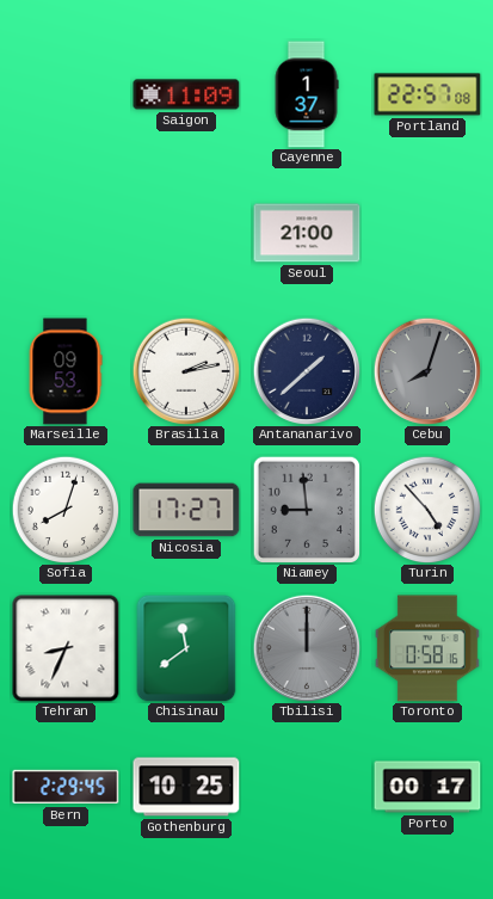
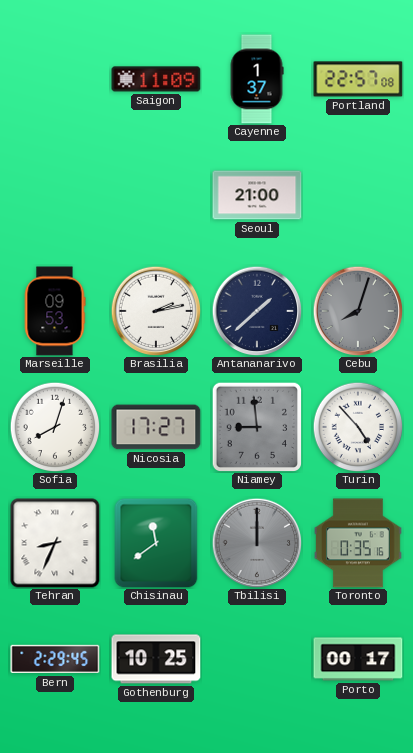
Toronto: 0:58 -> 0:35
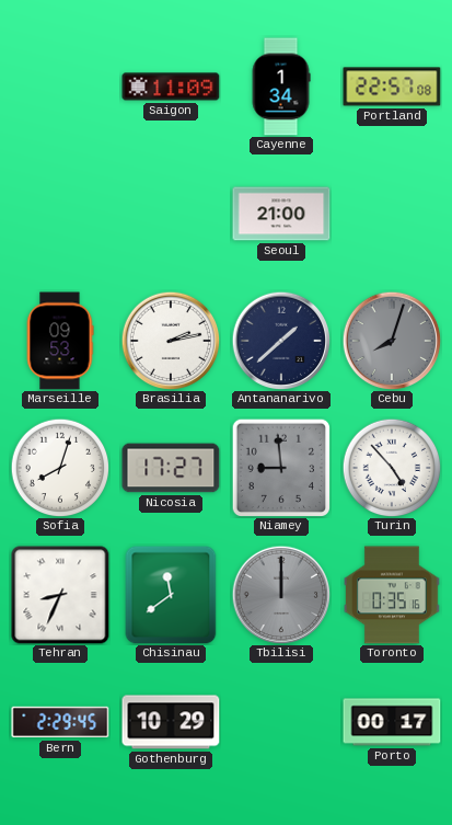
Cayenne: 1:37 -> 1:34
Gothenburg: 10:25 -> 10:29
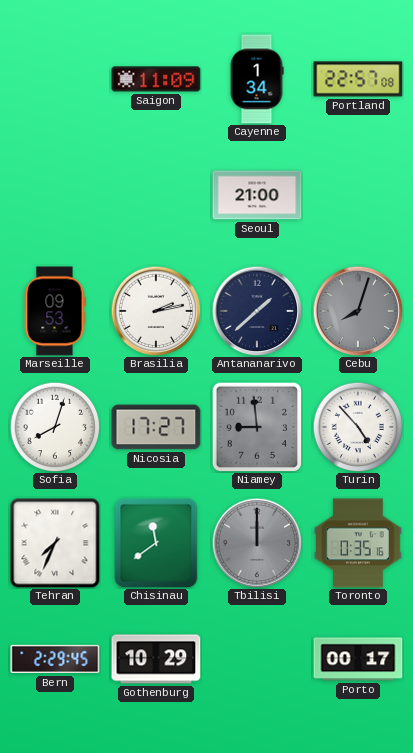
Tehran: 8:34 -> 7:34
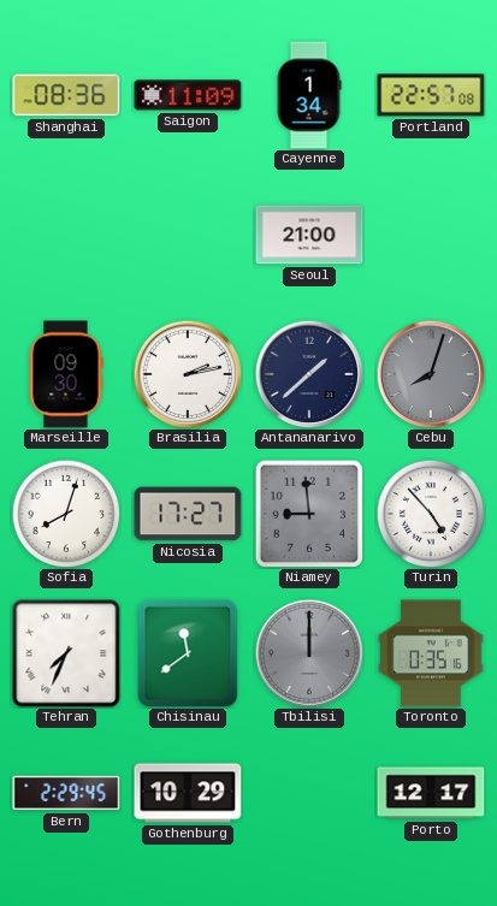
Shanghai: none -> 08:36
Marseille: 09:53 -> 09:30
Porto: 00:17 -> 12:17
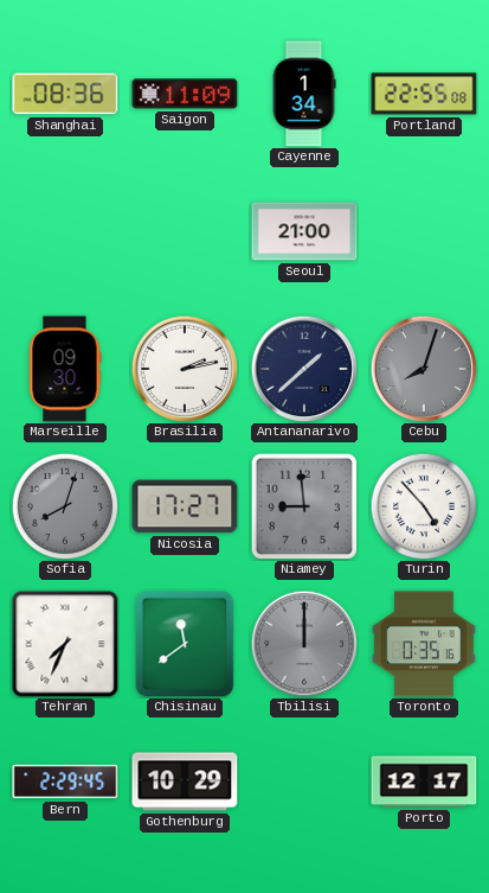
Portland: 22:57 -> 22:55
Sofia dial: white -> grey
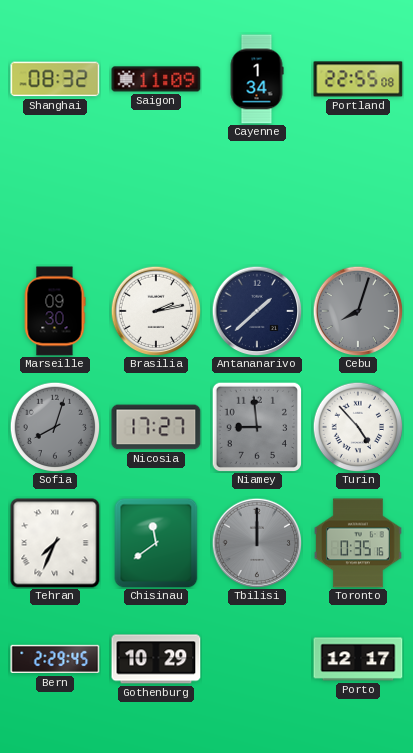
Shanghai: 08:36 -> 08:32
Seoul: 21:00 -> none
